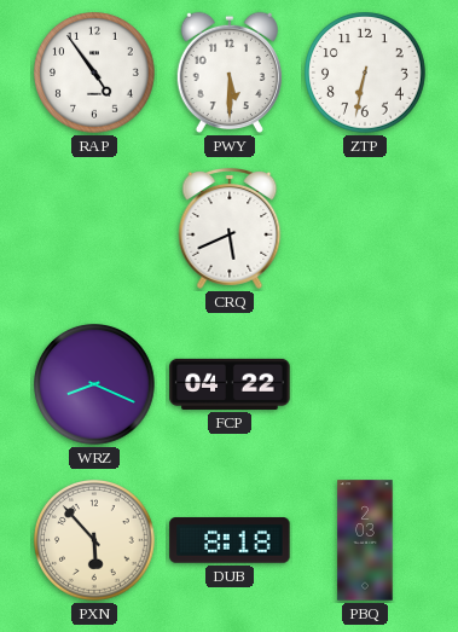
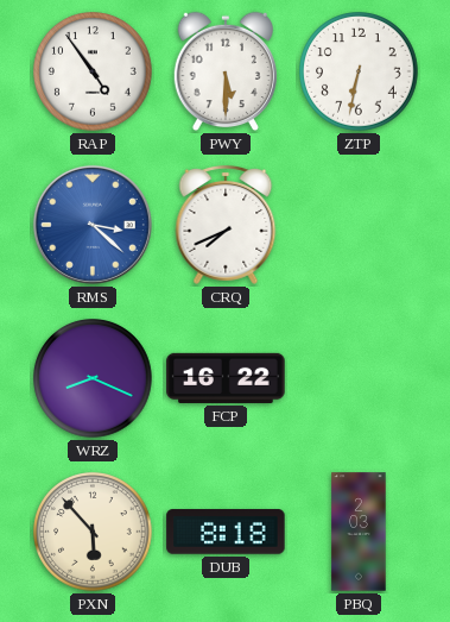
RMS: none -> 3:22
CRQ: 5:41 -> 7:41
FCP: 04:22 -> 16:22
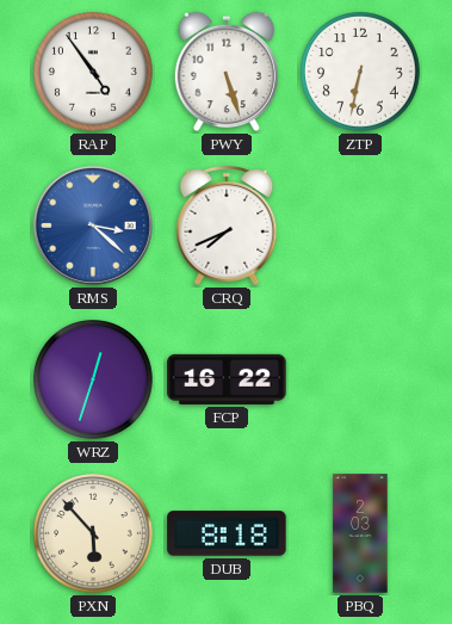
PWY: 5:30 -> 5:27
WRZ: 8:19 -> 12:33
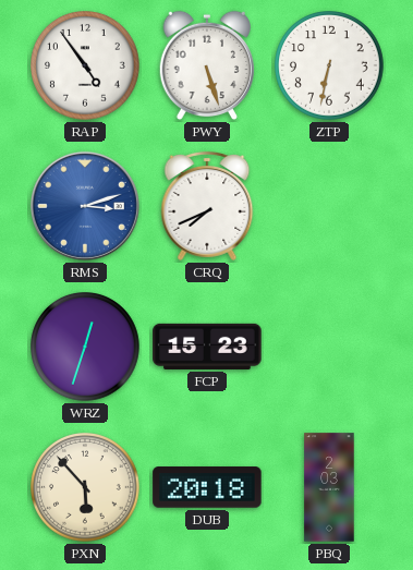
RMS: 3:22 -> 3:12
FCP: 16:22 -> 15:23
DUB: 8:18 -> 20:18
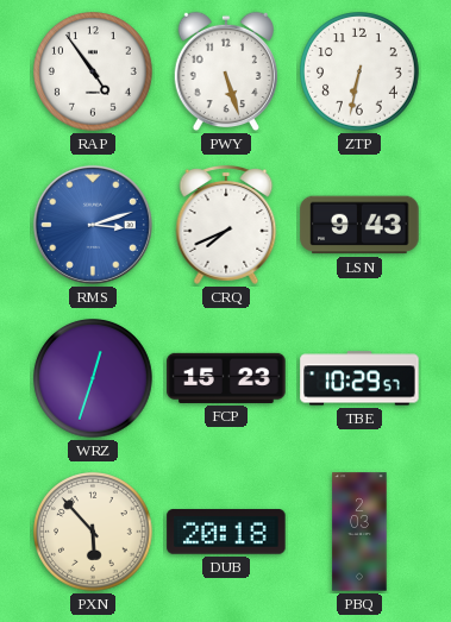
LSN: none -> 9:43
TBE: none -> 10:29
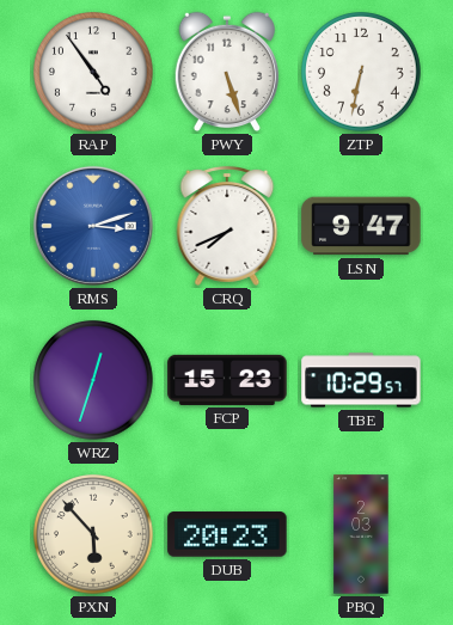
LSN: 9:43 -> 9:47
DUB: 20:18 -> 20:23
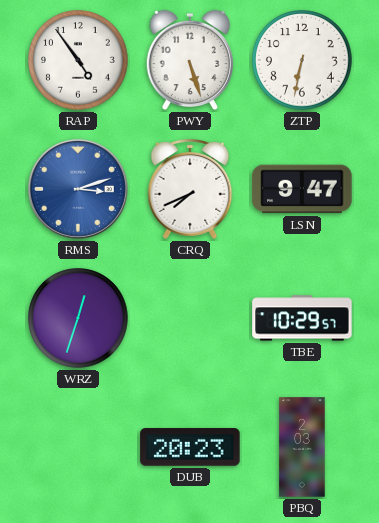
FCP: 15:23 -> none
PXN: 5:53 -> none
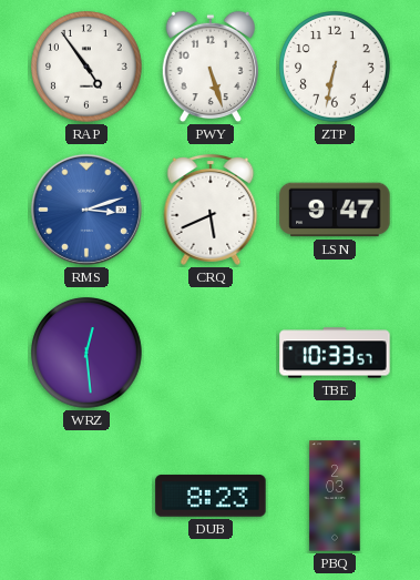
CRQ: 7:41 -> 5:41
WRZ: 12:33 -> 12:29
TBE: 10:29 -> 10:33
DUB: 20:23 -> 8:23
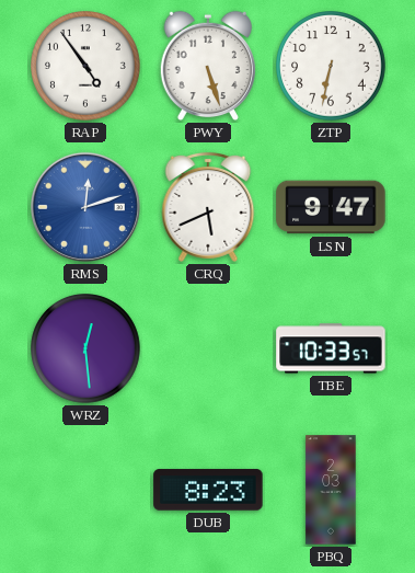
RMS: 3:12 -> 12:12
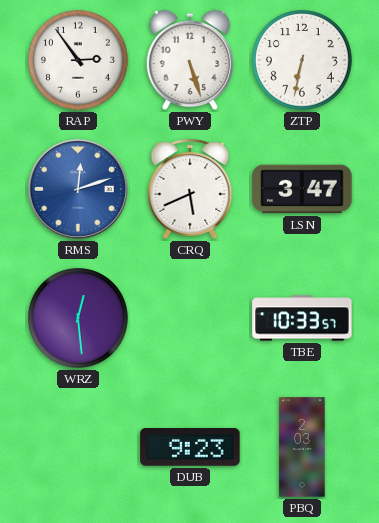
RAP: 4:54 -> 2:54
LSN: 9:47 -> 3:47
DUB: 8:23 -> 9:23
